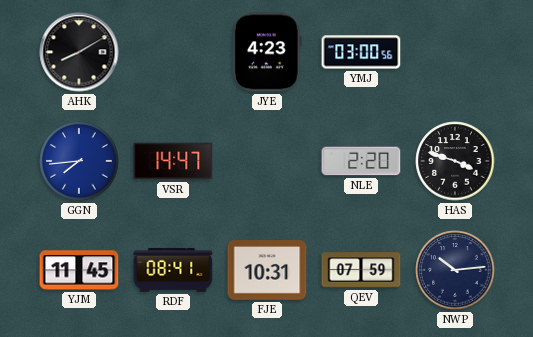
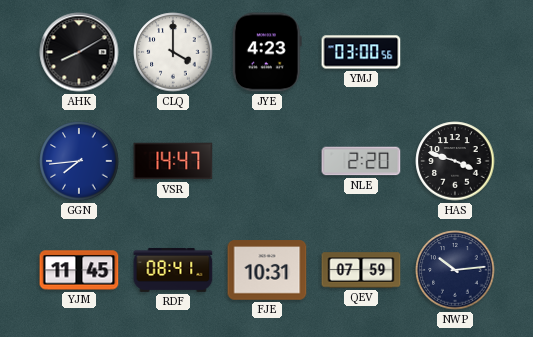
CLQ: none -> 4:00
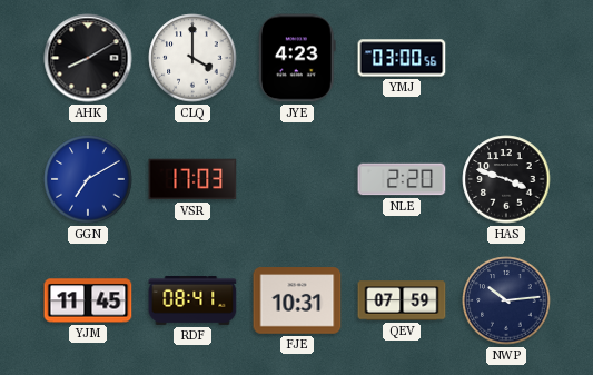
GGN: 7:44 -> 7:10
VSR: 14:47 -> 17:03
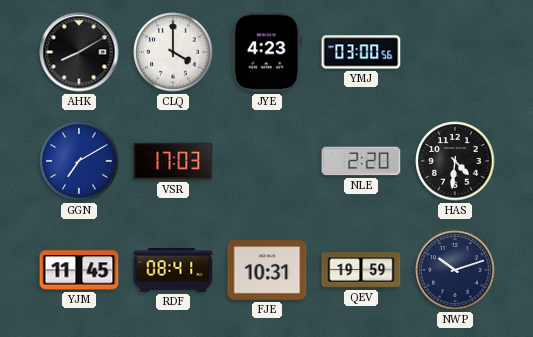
HAS: 3:48 -> 4:31
QEV: 07:59 -> 19:59
NWP: 10:14 -> 10:12
